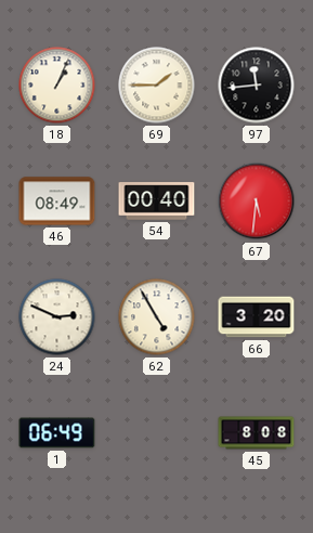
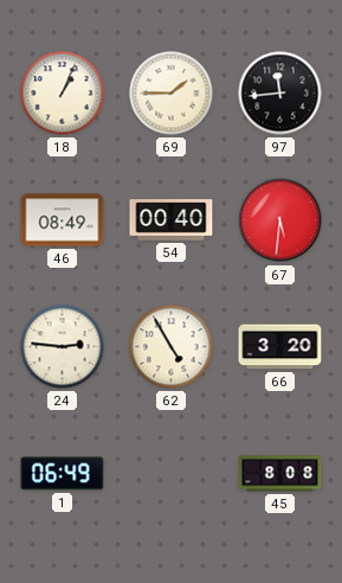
24: 2:49 -> 2:46
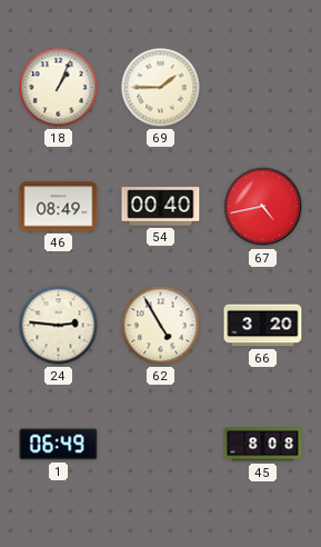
97: 11:44 -> none
67: 5:31 -> 4:43
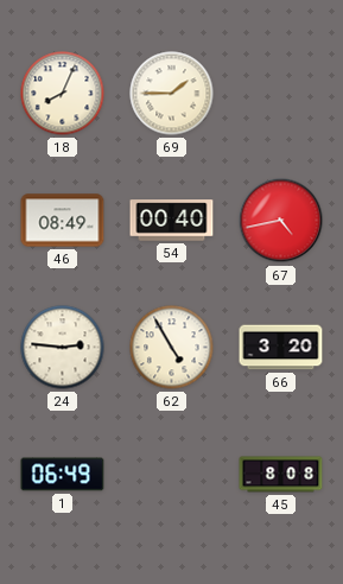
18: 1:04 -> 8:04
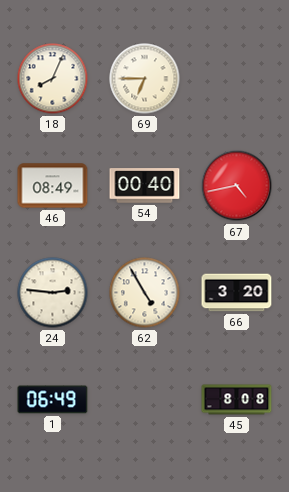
69: 1:45 -> 6:45
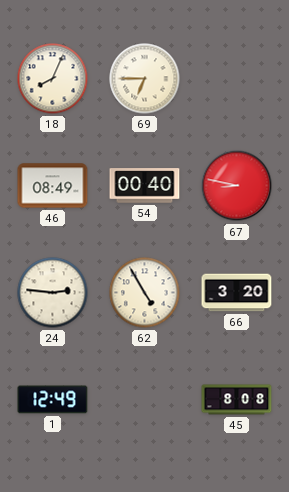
67: 4:43 -> 8:47
1: 06:49 -> 12:49
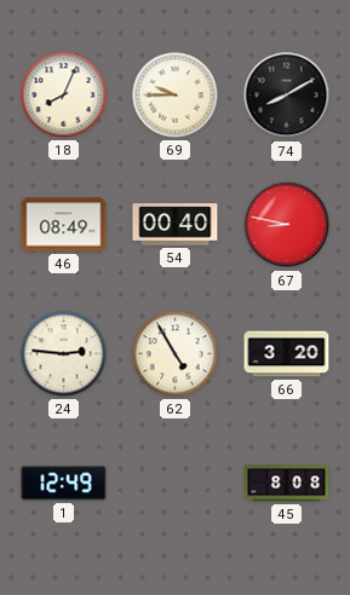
69: 6:45 -> 9:45
74: none -> 8:10
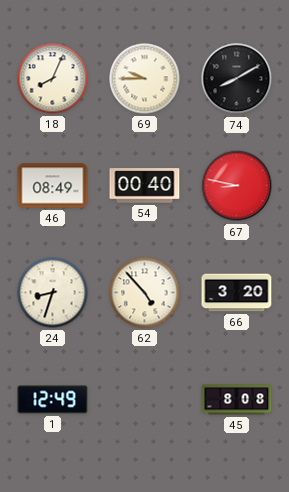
24: 2:46 -> 8:33
62: 4:55 -> 4:53
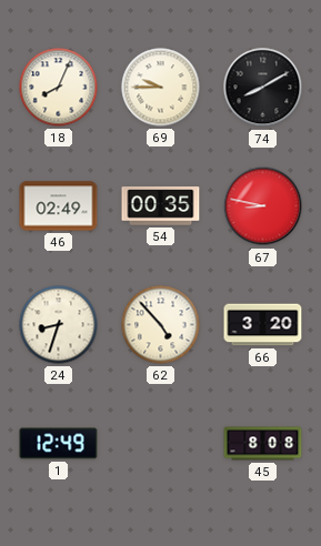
46: 08:49 -> 02:49
54: 00:40 -> 00:35
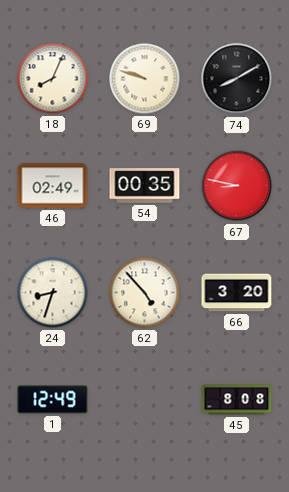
69: 9:45 -> 9:48
